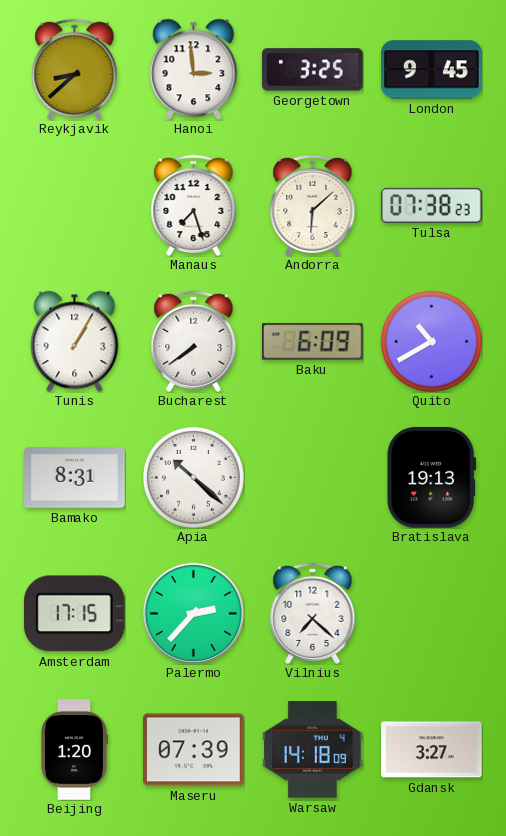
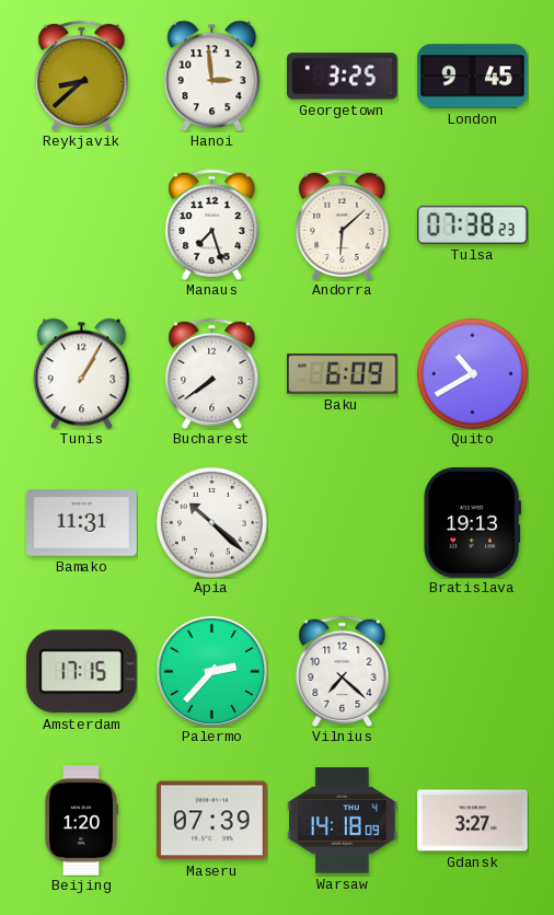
Bamako: 8:31 -> 11:31
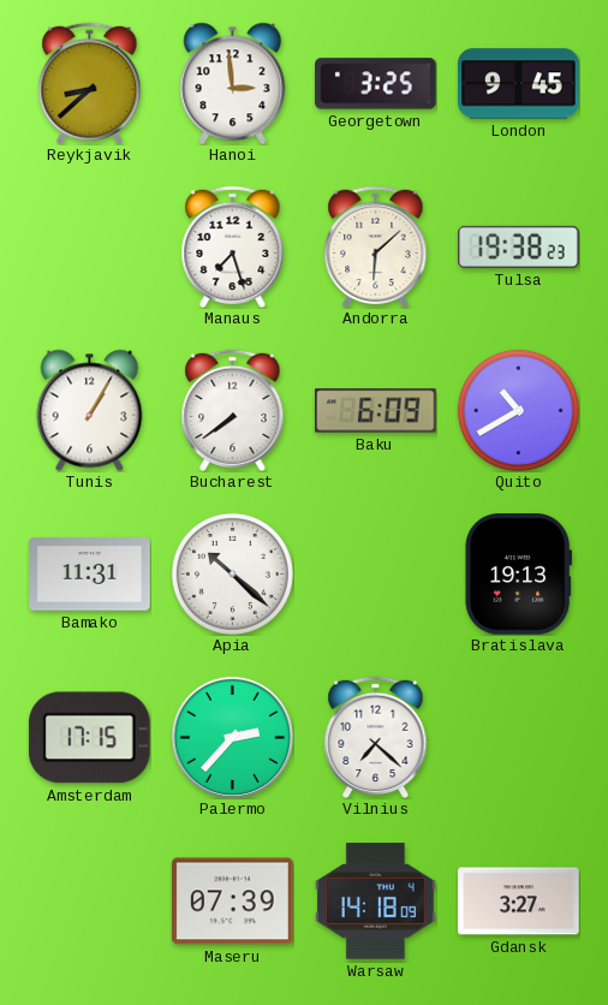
Tulsa: 07:38 -> 19:38
Beijing: 1:20 -> none
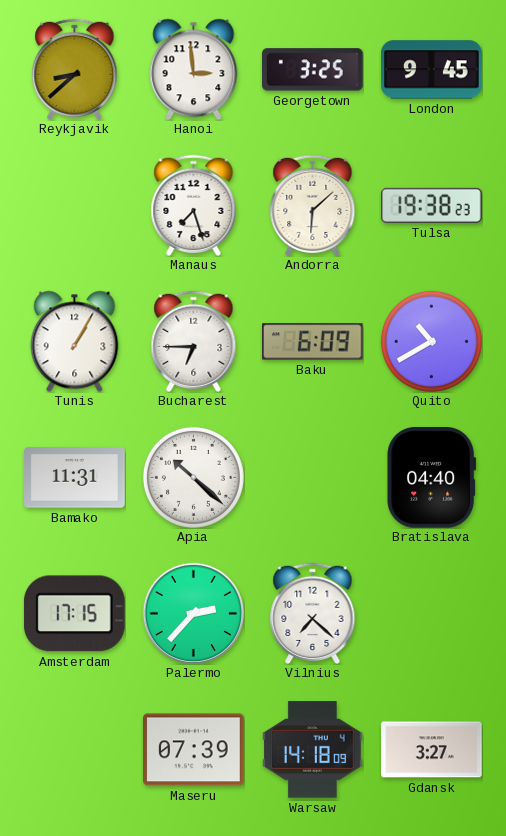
Bucharest: 7:39 -> 6:45
Bratislava: 19:13 -> 04:40
